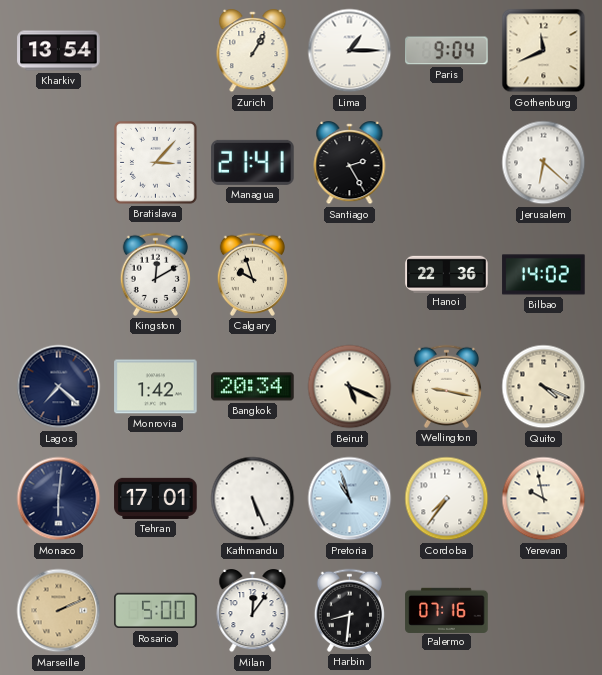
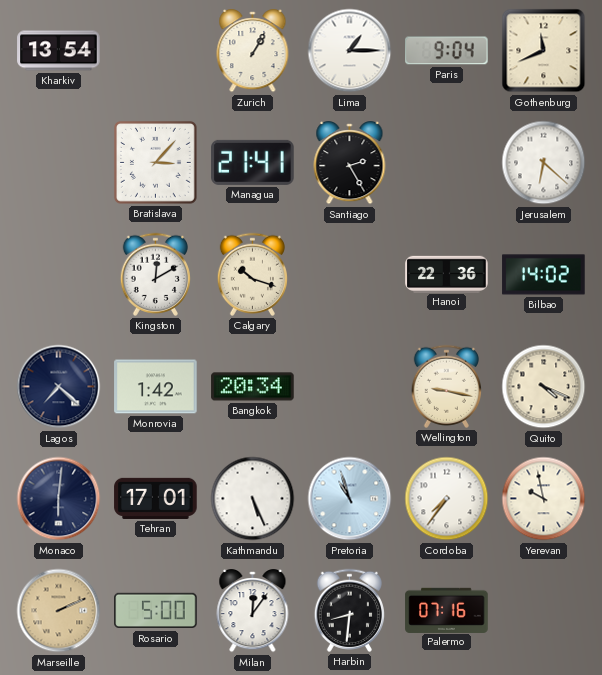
Calgary: 9:57 -> 10:18
Beirut: 5:19 -> none
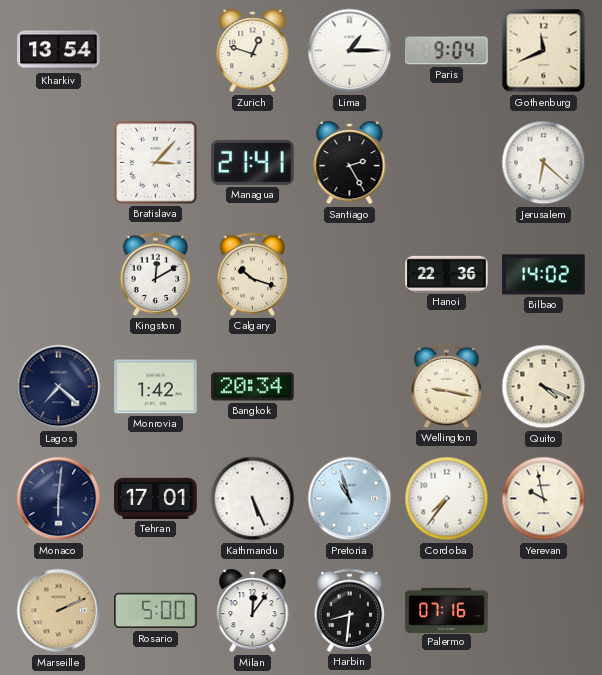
Zurich: 1:05 -> 12:48
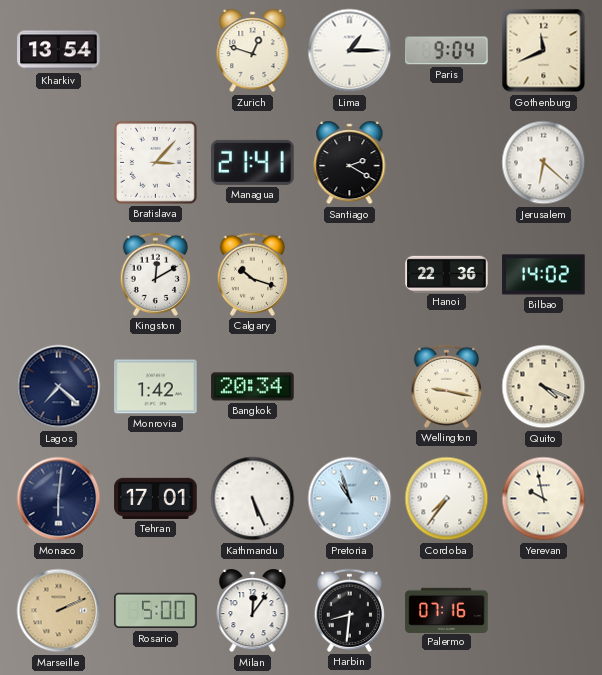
Santiago: 2:25 -> 2:20
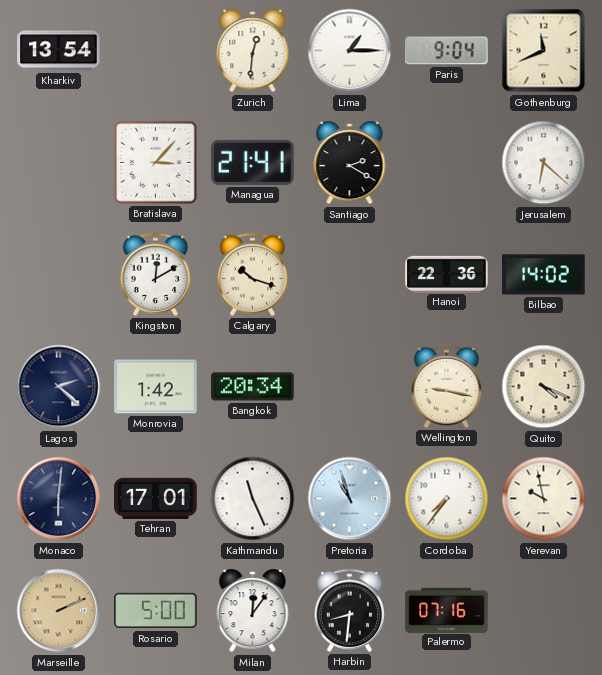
Zurich: 12:48 -> 12:31
Lagos: 7:22 -> 2:22
Kathmandu: 5:26 -> 11:26
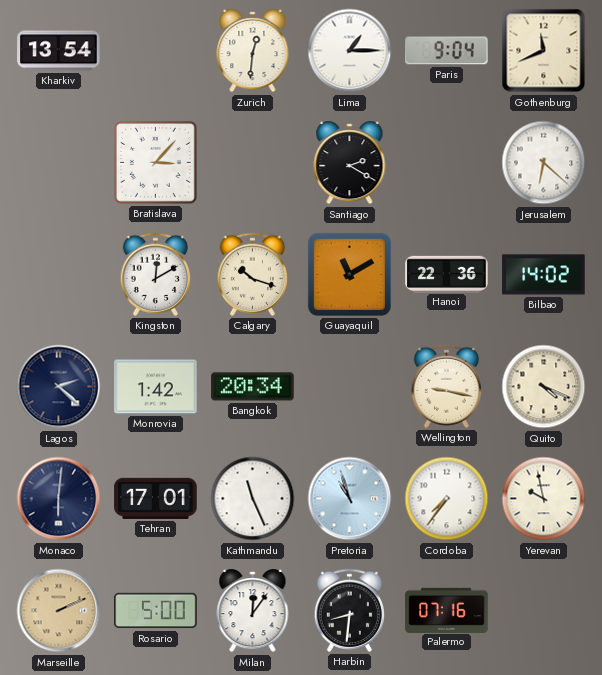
Managua: 21:41 -> none
Guayaquil: none -> 11:10
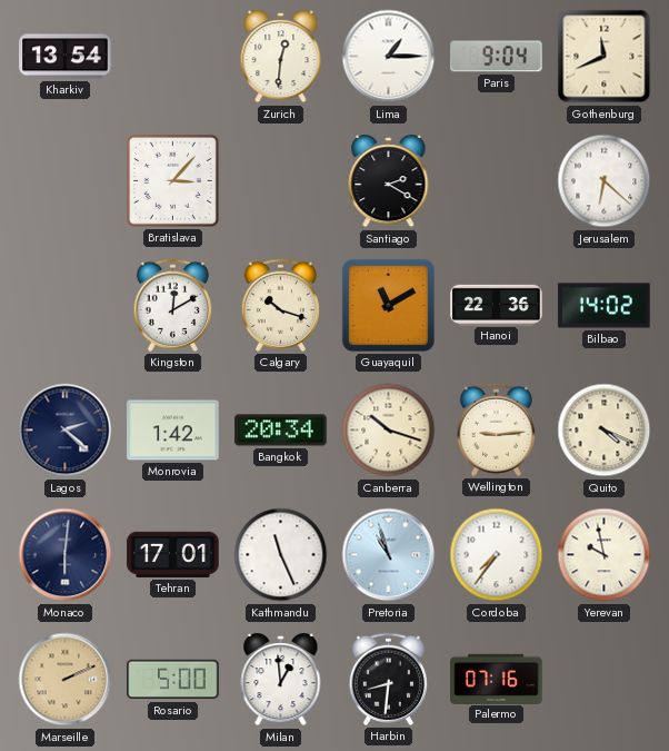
Canberra: none -> 10:18
Wellington: 9:17 -> 9:14
Milan: 12:06 -> 12:59
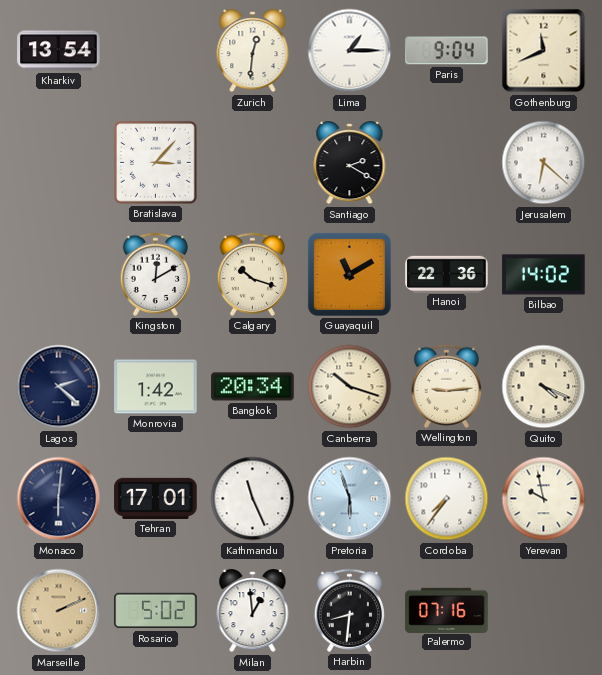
Pretoria: 10:57 -> 5:57
Rosario: 5:00 -> 5:02
